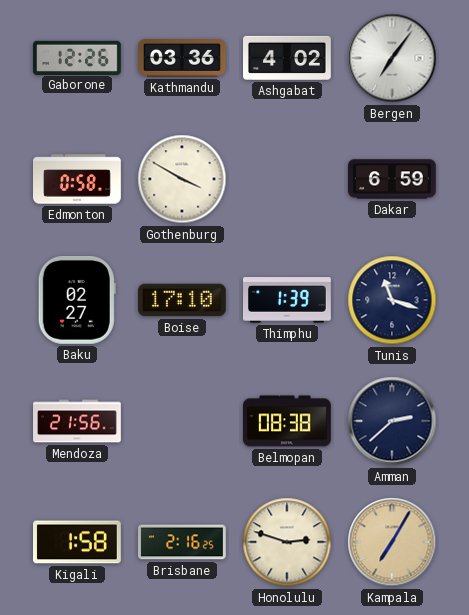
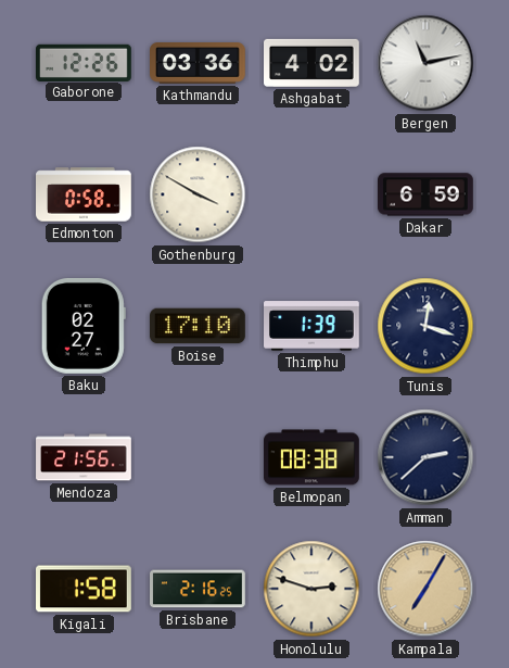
Bergen: 7:06 -> 11:13
Tunis: 11:18 -> 12:18
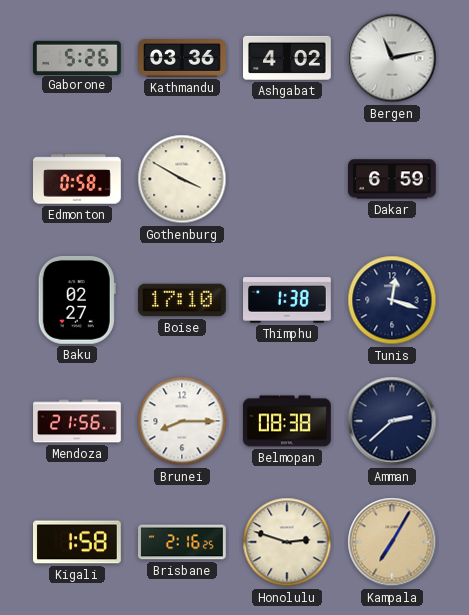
Gaborone: 12:26 -> 5:26
Thimphu: 1:39 -> 1:38
Brunei: none -> 8:15
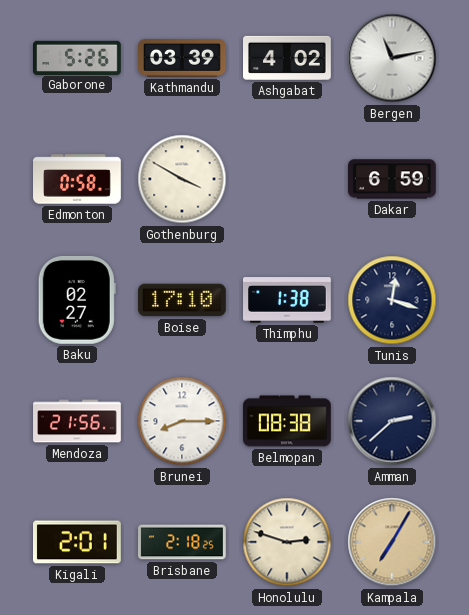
Kathmandu: 03:36 -> 03:39
Kigali: 1:58 -> 2:01
Brisbane: 2:16 -> 2:18
